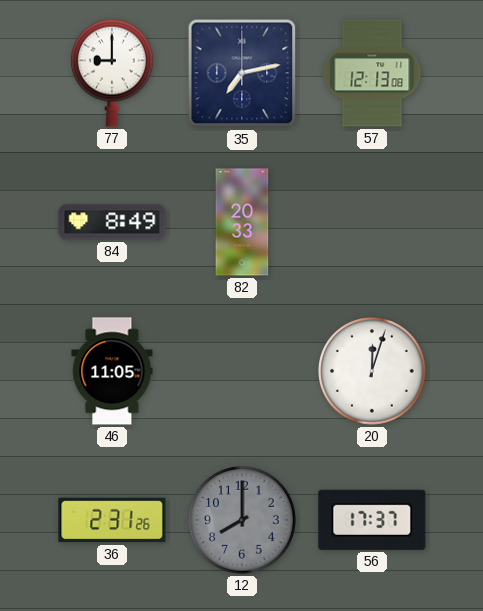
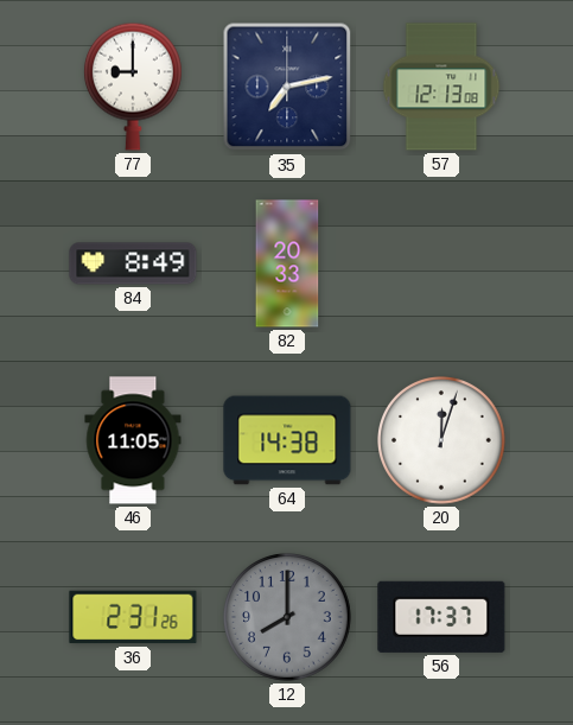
64: none -> 14:38
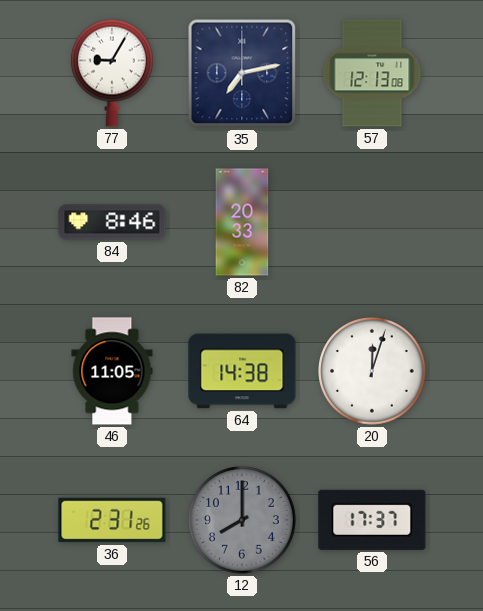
77: 9:00 -> 9:05
84: 8:49 -> 8:46
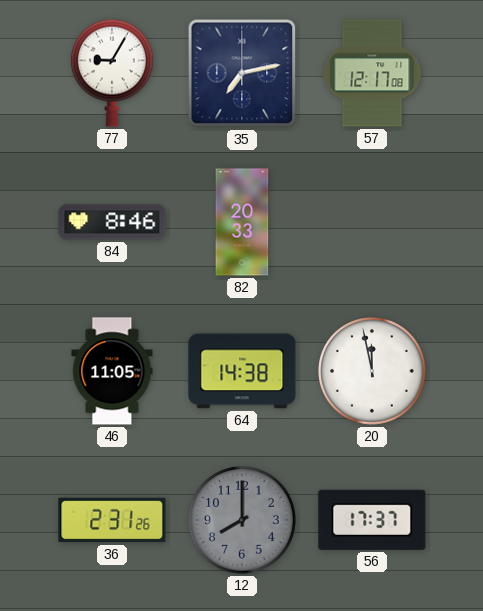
57: 12:13 -> 12:17
20: 12:03 -> 11:58
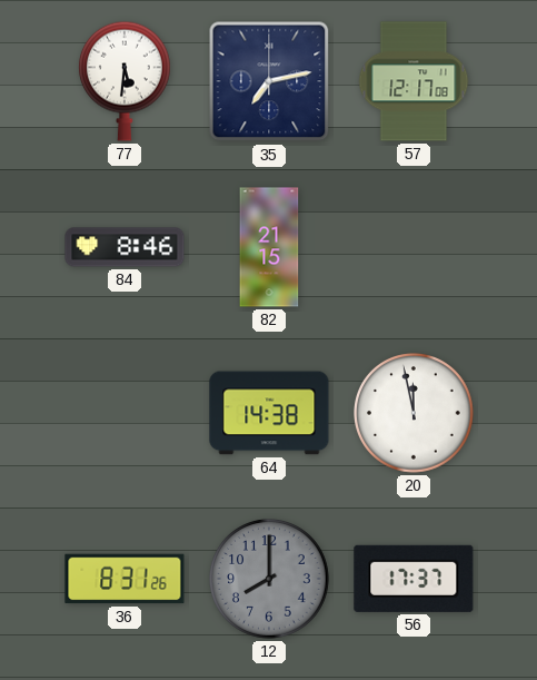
77: 9:05 -> 5:31
82: 20:33 -> 21:15
46: 11:05 -> none
36: 2:31 -> 8:31
